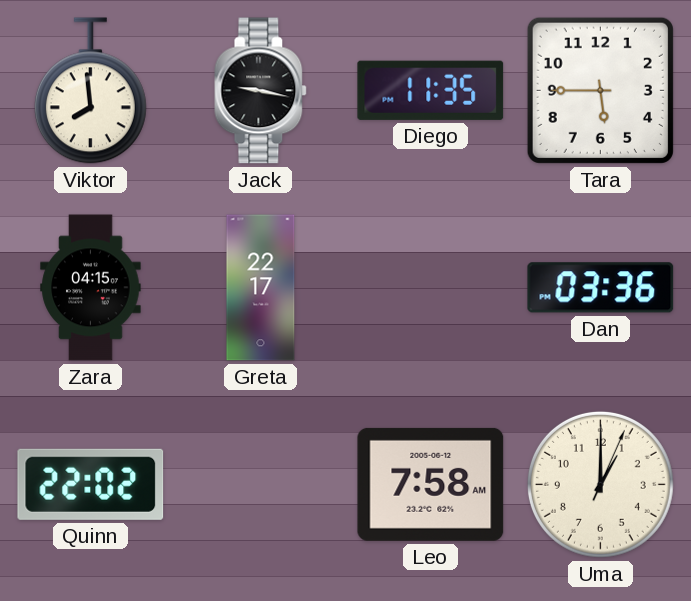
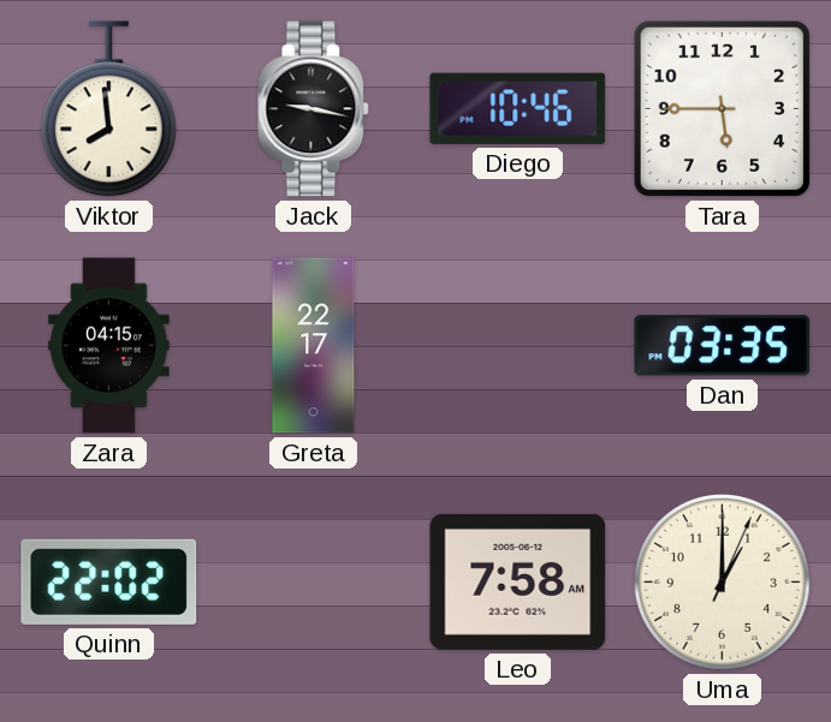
Diego: 11:35 -> 10:46
Dan: 03:36 -> 03:35
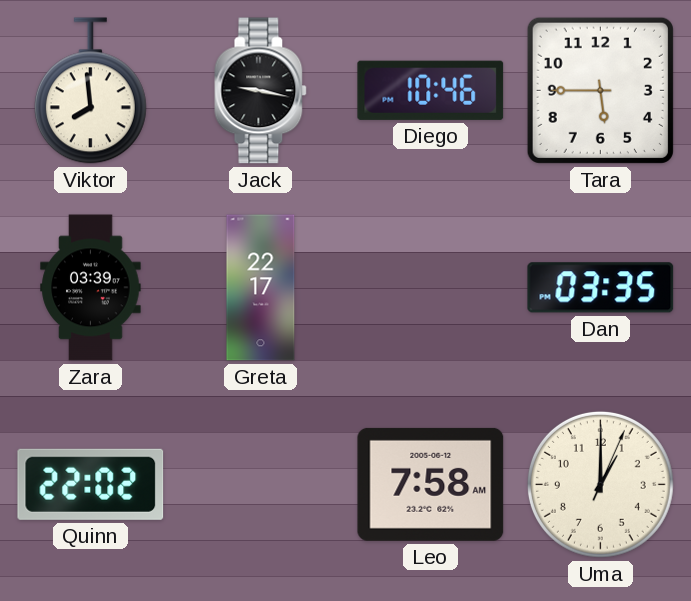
Zara: 04:15 -> 03:39
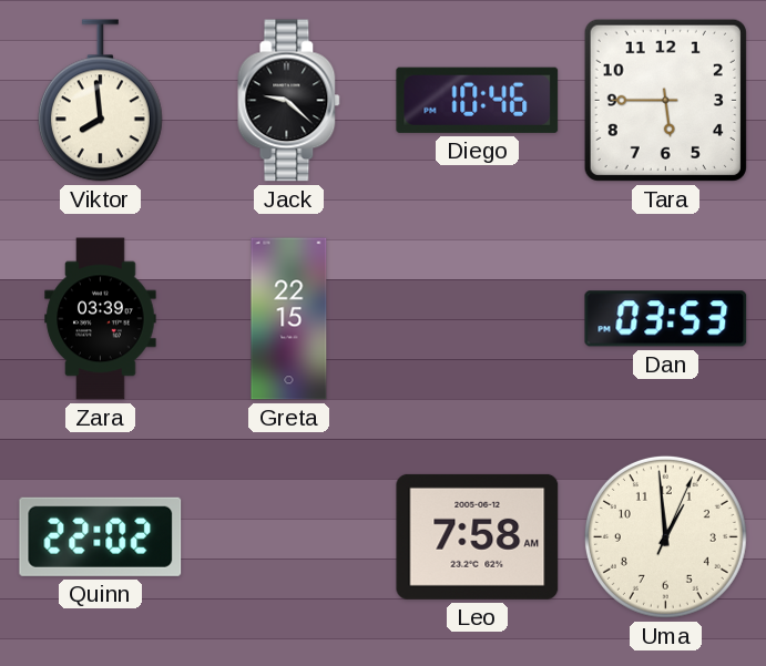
Jack: 9:17 -> 9:22
Greta: 22:17 -> 22:15
Dan: 03:35 -> 03:53
Uma: 1:00 -> 12:59
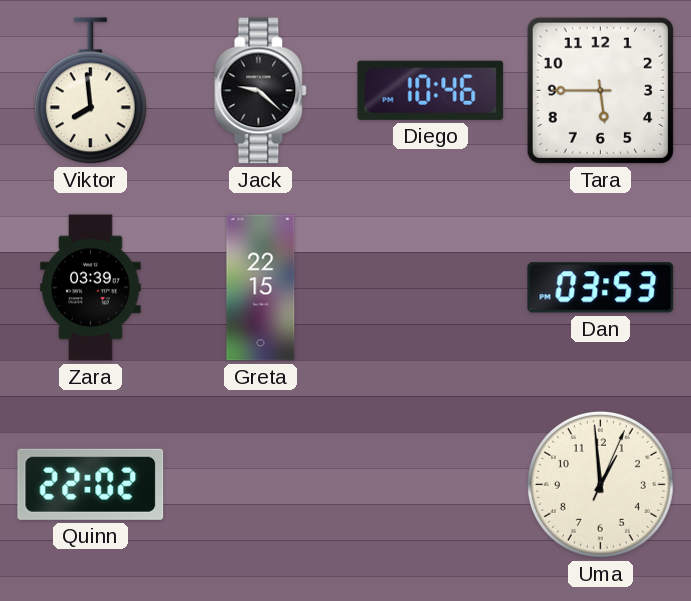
Leo: 7:58 -> none
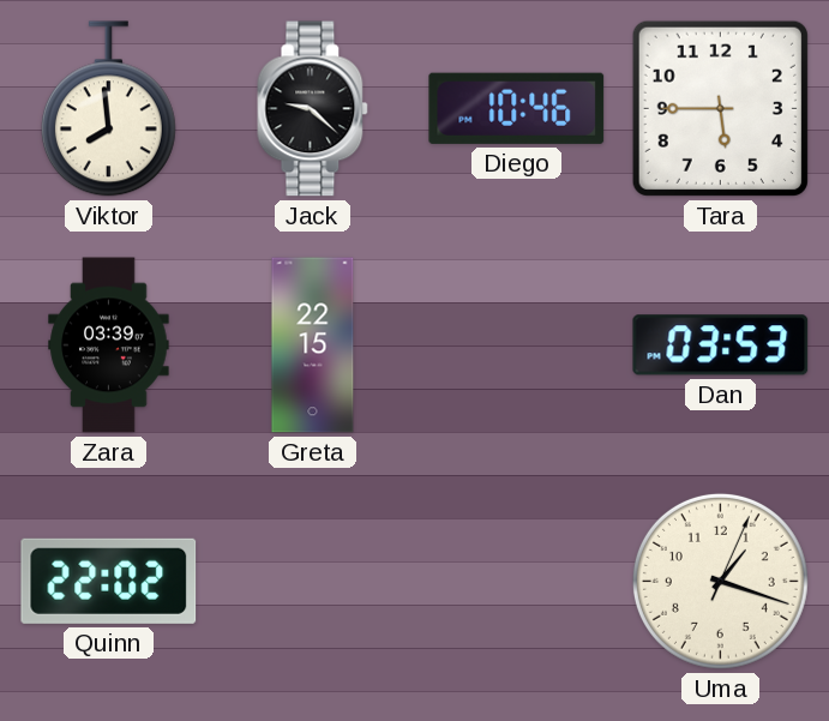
Uma: 12:59 -> 1:18
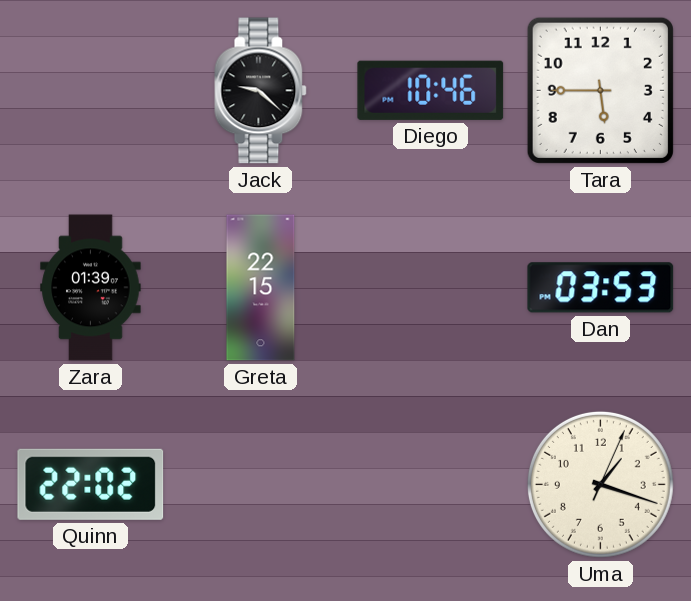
Viktor: 7:59 -> none
Zara: 03:39 -> 01:39
